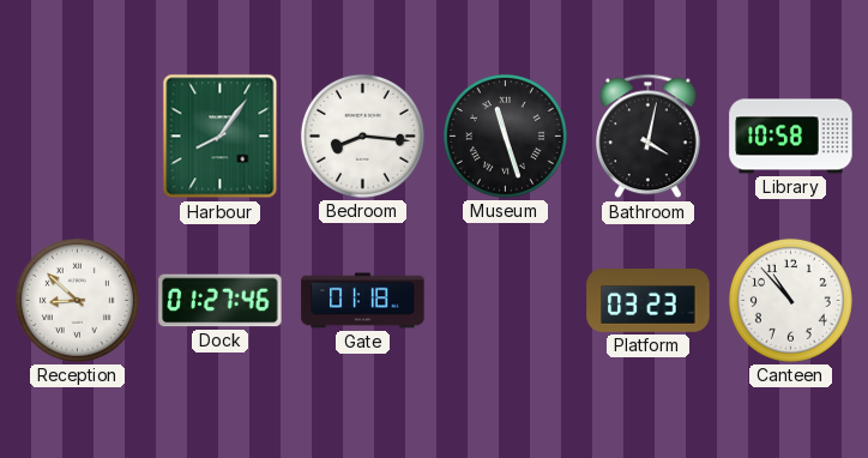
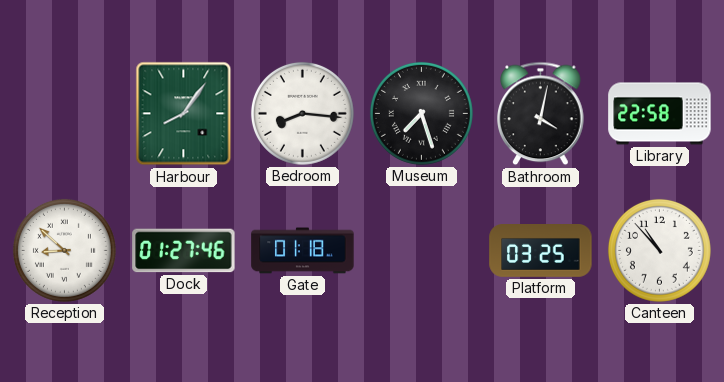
Museum: 11:27 -> 7:27
Library: 10:58 -> 22:58
Platform: 03:23 -> 03:25
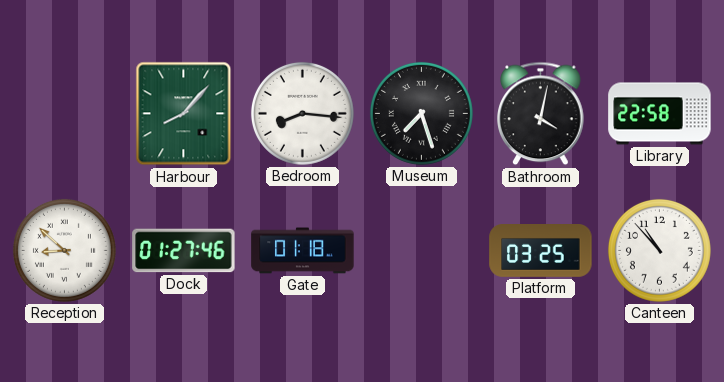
Harbour: 8:06 -> 8:07
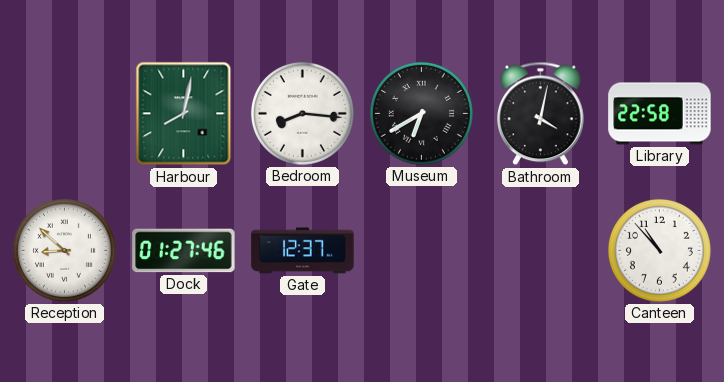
Harbour: 8:07 -> 8:02
Museum: 7:27 -> 6:40
Gate: 01:18 -> 12:37
Platform: 03:25 -> none
